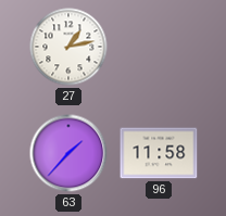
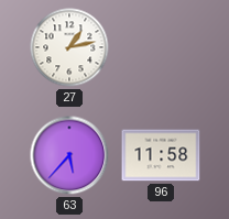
63: 1:37 -> 5:37
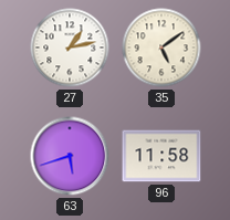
35: none -> 5:09
63: 5:37 -> 5:42
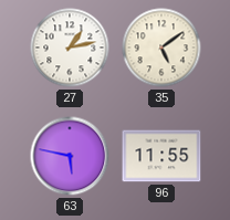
63: 5:42 -> 5:47
96: 11:58 -> 11:55
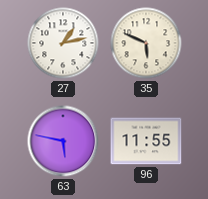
35: 5:09 -> 5:49
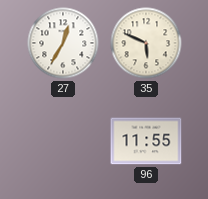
27: 1:13 -> 12:35
63: 5:47 -> none
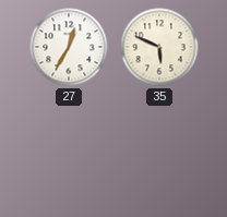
96: 11:55 -> none
